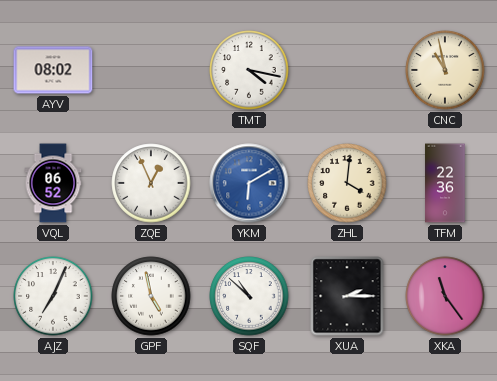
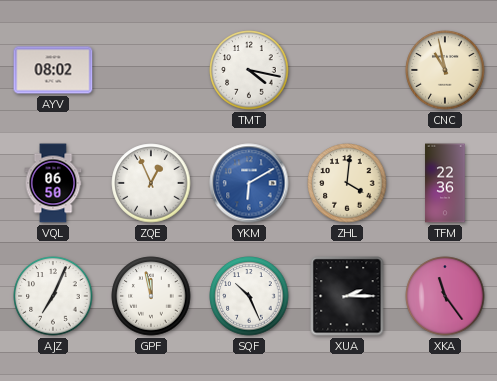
VQL: 06:52 -> 06:50
GPF: 4:58 -> 11:58
SQF: 10:52 -> 10:26
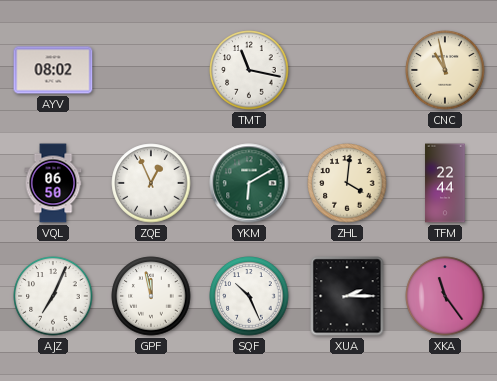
TMT: 4:17 -> 11:17
YKM dial: blue -> green
TFM: 22:36 -> 22:44
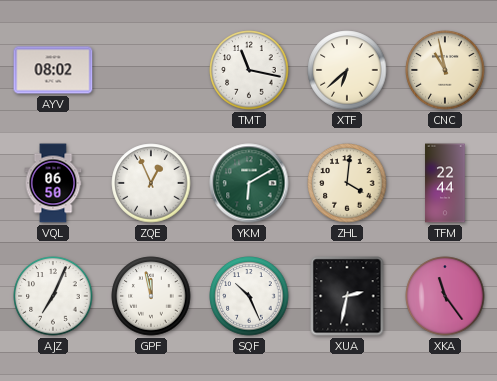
XTF: none -> 6:38
XUA: 2:15 -> 2:32
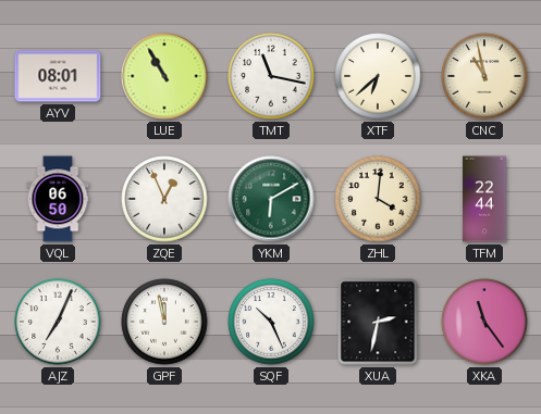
AYV: 08:02 -> 08:01
LUE: none -> 10:55
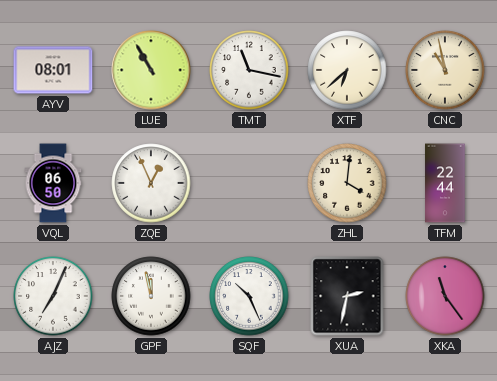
YKM: 6:10 -> none
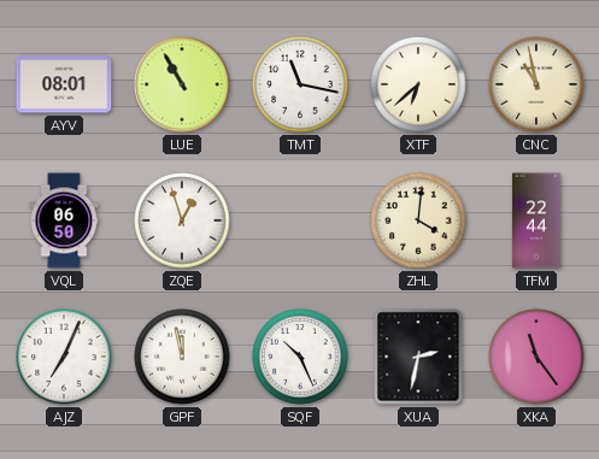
ZQE: 12:56 -> 12:57
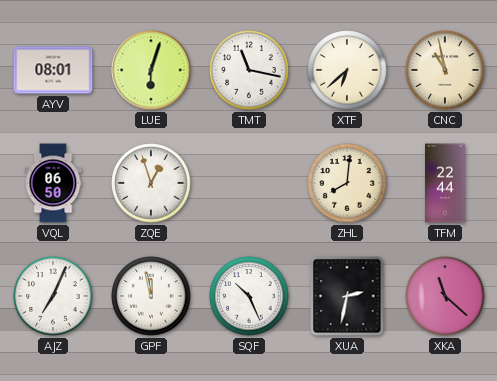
LUE: 10:55 -> 6:03
ZHL: 4:01 -> 8:01
XKA: 11:24 -> 11:22
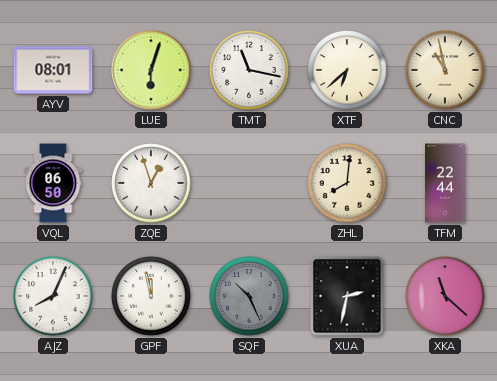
AJZ: 7:04 -> 8:04
SQF dial: white -> grey
